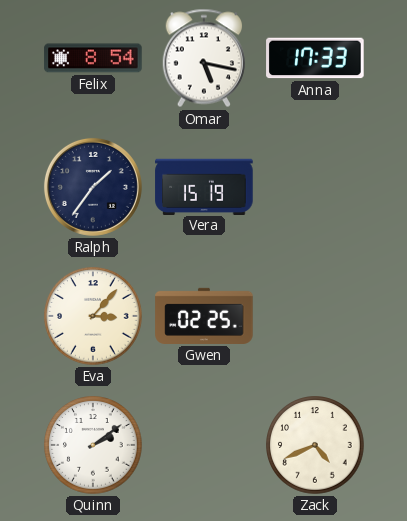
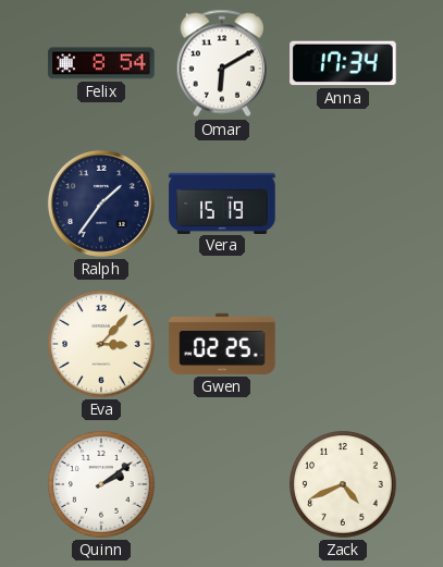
Omar: 5:17 -> 6:10
Anna: 17:33 -> 17:34
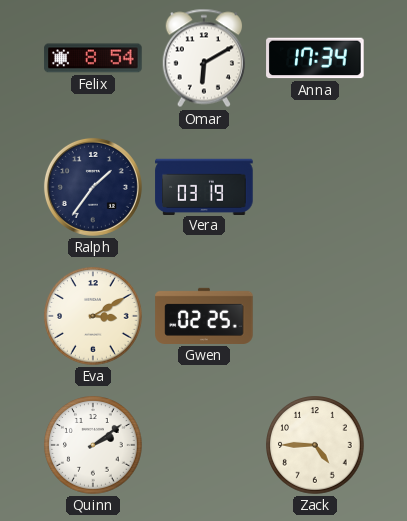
Vera: 15:19 -> 03:19
Eva: 3:07 -> 3:10
Zack: 4:41 -> 4:45
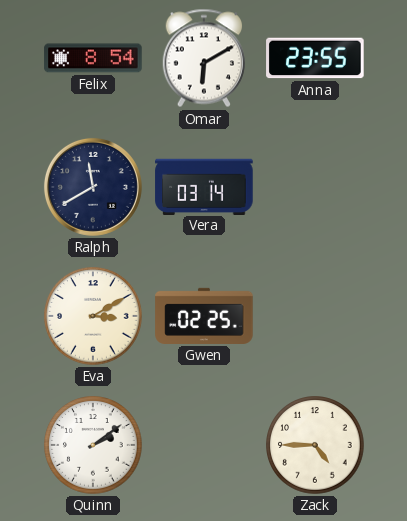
Anna: 17:34 -> 23:55
Ralph: 1:36 -> 11:40
Vera: 03:19 -> 03:14
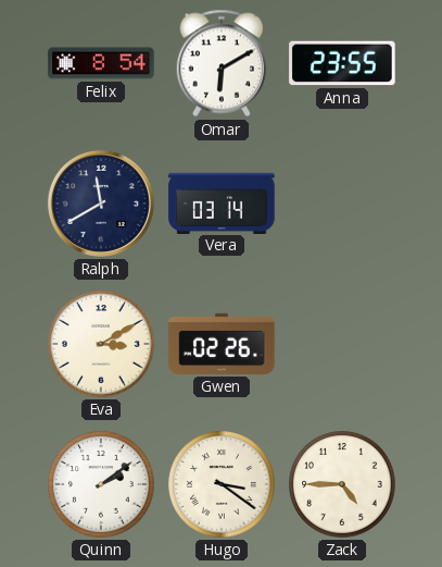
Gwen: 02:25 -> 02:26
Hugo: none -> 3:21
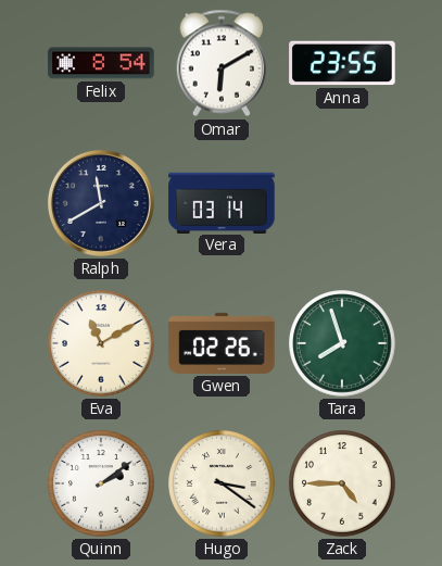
Eva: 3:10 -> 11:10
Tara: none -> 7:57
